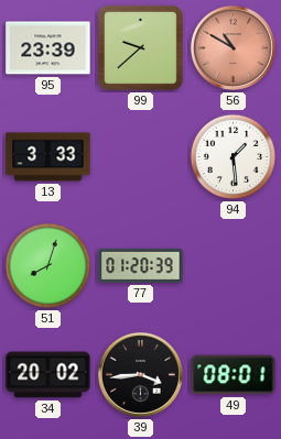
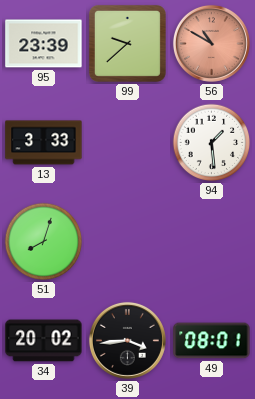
77: 01:20 -> none
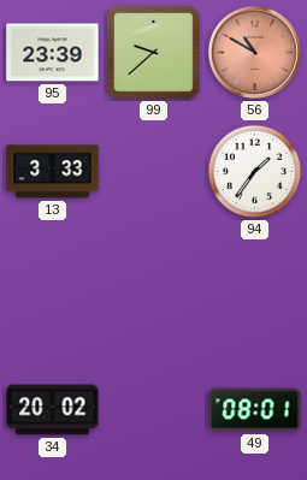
94: 1:29 -> 1:36
51: 8:03 -> none
39: 3:44 -> none
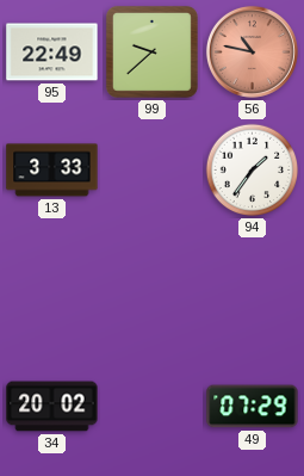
95: 23:39 -> 22:49
56: 10:50 -> 10:47
49: 08:01 -> 07:29
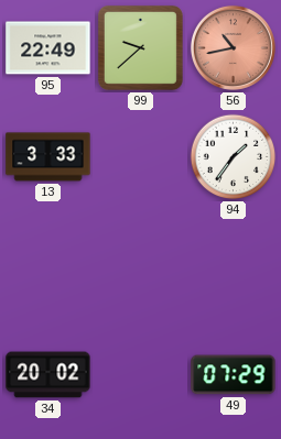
56: 10:47 -> 10:43
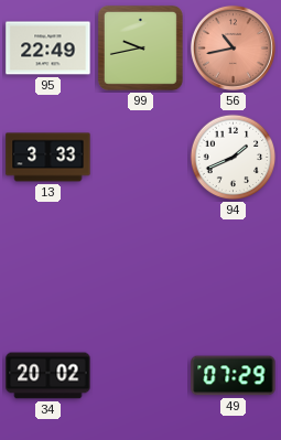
99: 9:38 -> 9:43
94: 1:36 -> 1:41
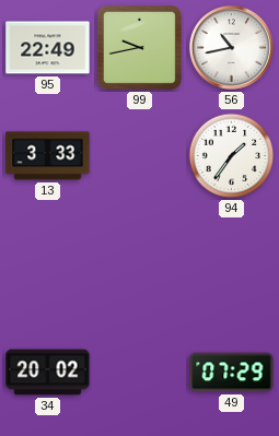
56 dial: salmon -> white
94: 1:41 -> 1:36
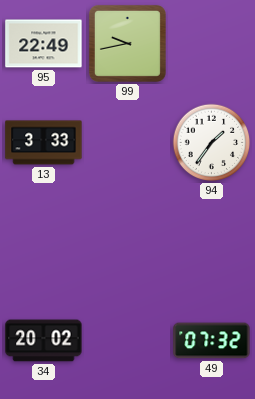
56: 10:43 -> none
49: 07:29 -> 07:32
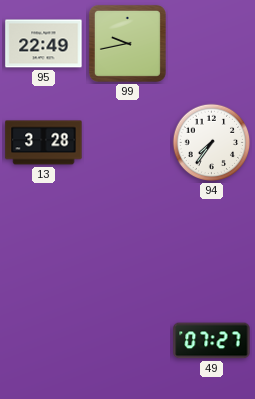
13: 3:33 -> 3:28
94: 1:36 -> 7:36
34: 20:02 -> none
49: 07:32 -> 07:27
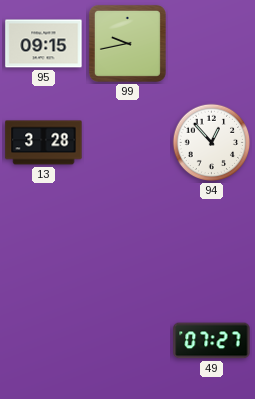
95: 22:49 -> 09:15
94: 7:36 -> 12:53
